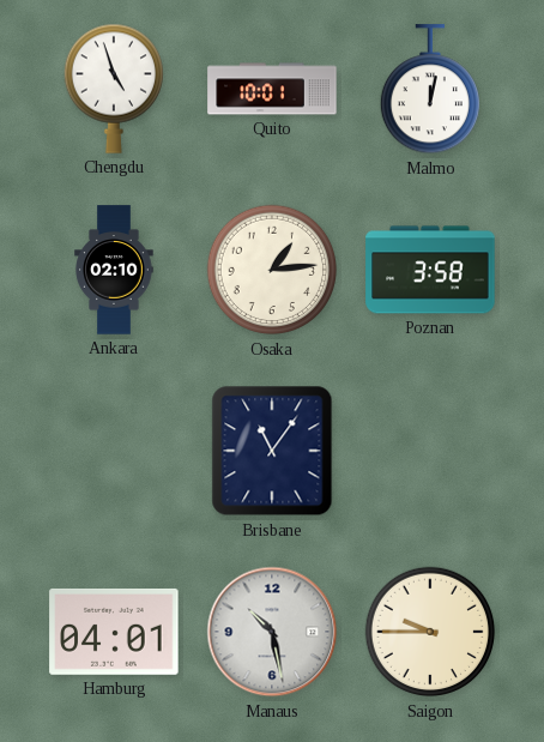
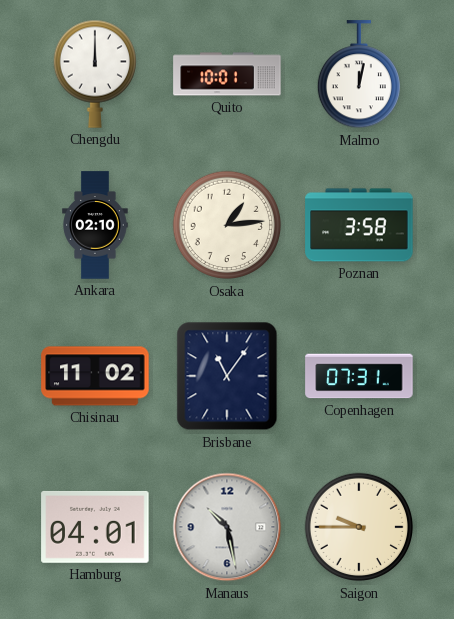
Chengdu: 4:57 -> 12:00
Chisinau: none -> 11:02
Copenhagen: none -> 07:31
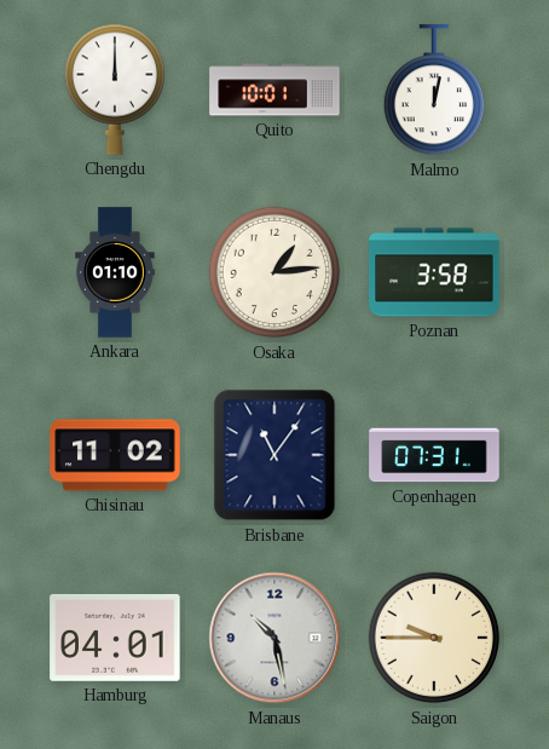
Ankara: 02:10 -> 01:10
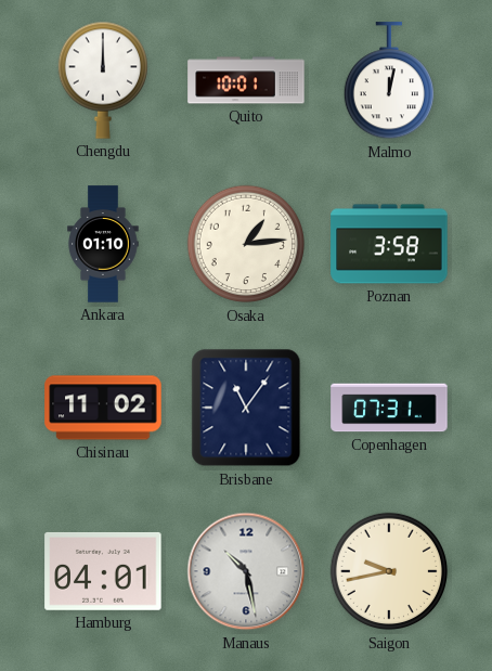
Saigon: 9:45 -> 9:43
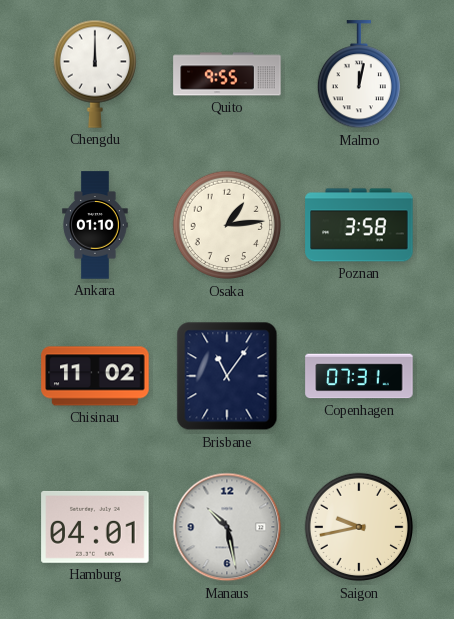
Quito: 10:01 -> 9:55
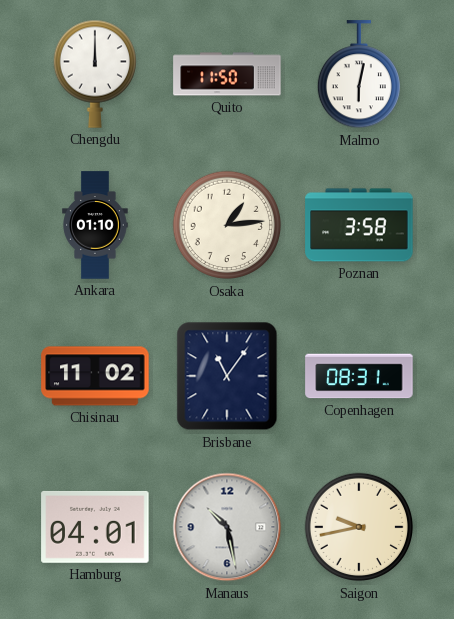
Quito: 9:55 -> 11:50
Malmo: 12:02 -> 6:02
Copenhagen: 07:31 -> 08:31
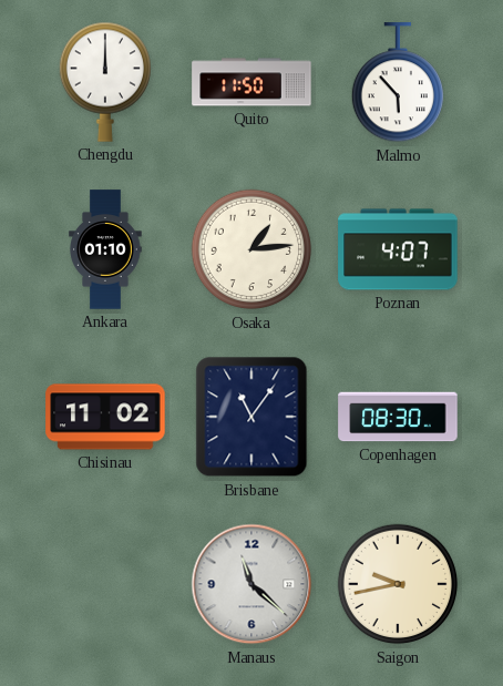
Malmo: 6:02 -> 5:53
Poznan: 3:58 -> 4:07
Copenhagen: 08:31 -> 08:30
Hamburg: 04:01 -> none
Manaus: 10:28 -> 11:22
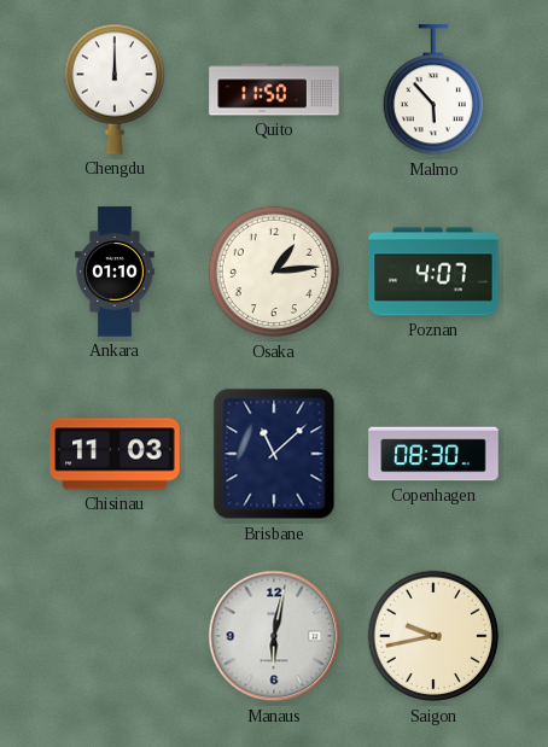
Chisinau: 11:02 -> 11:03
Brisbane: 11:06 -> 11:08
Manaus: 11:22 -> 6:02
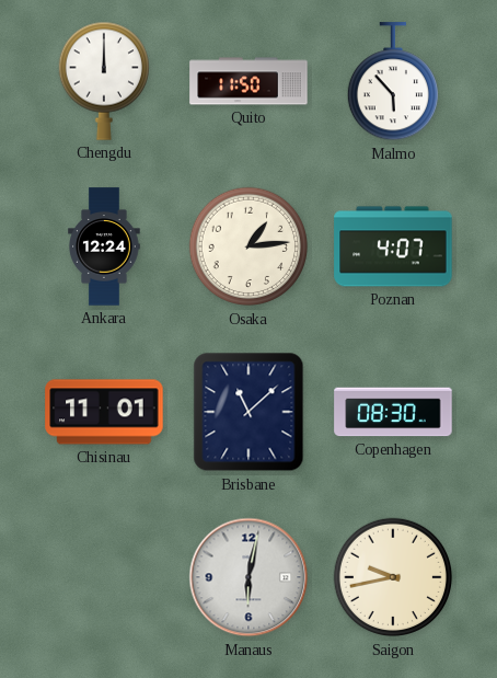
Ankara: 01:10 -> 12:24
Chisinau: 11:03 -> 11:01
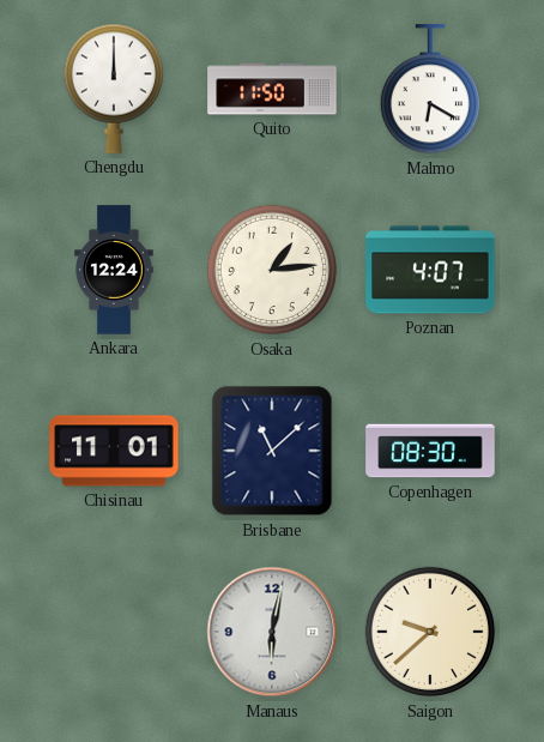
Malmo: 5:53 -> 6:20
Saigon: 9:43 -> 9:38
